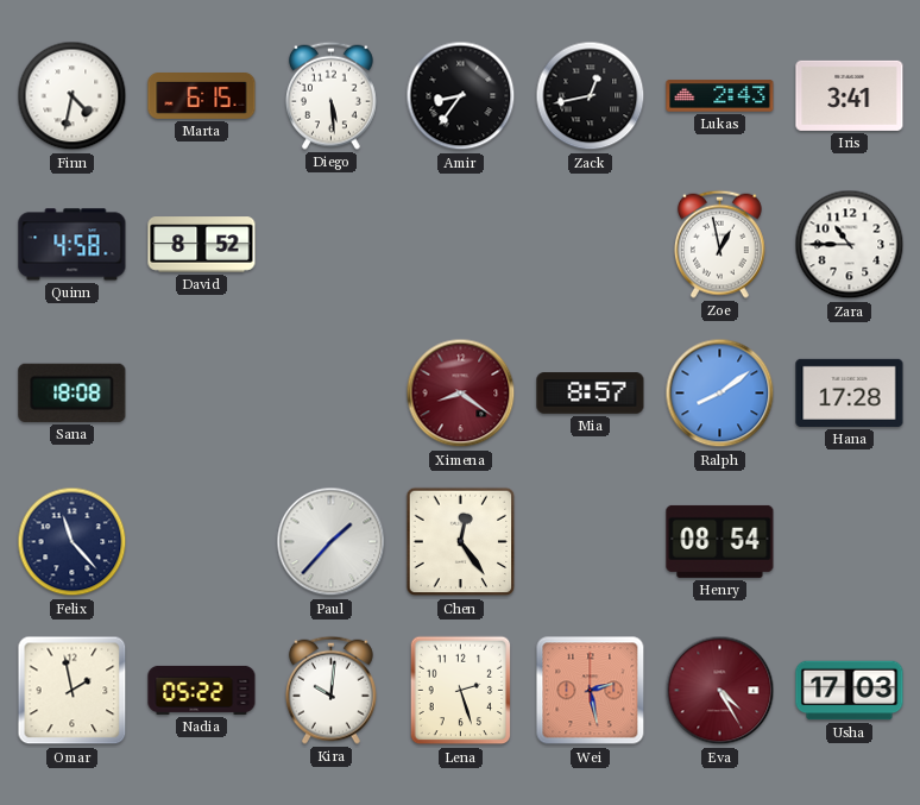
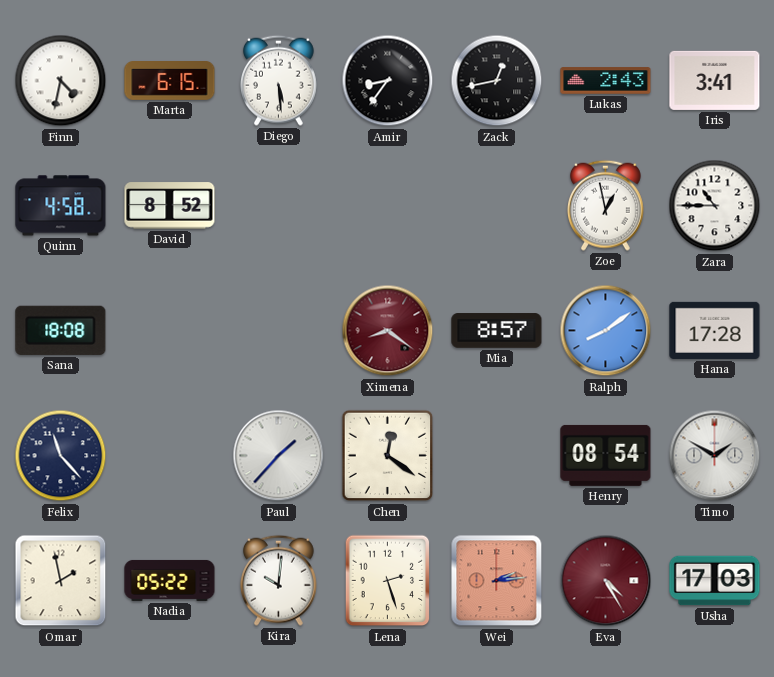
Chen: 12:24 -> 12:21
Timo: none -> 1:50
Wei: 2:28 -> 2:14
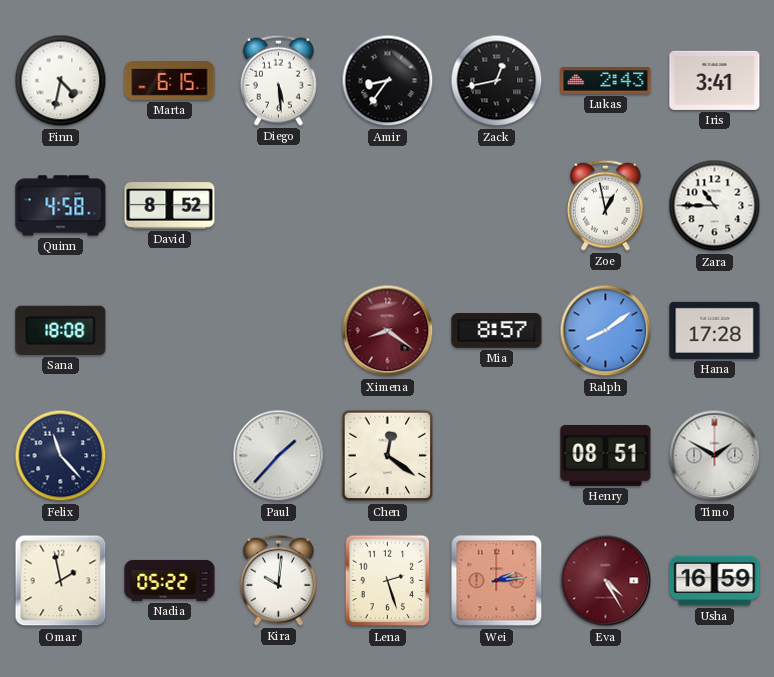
Henry: 08:54 -> 08:51
Usha: 17:03 -> 16:59
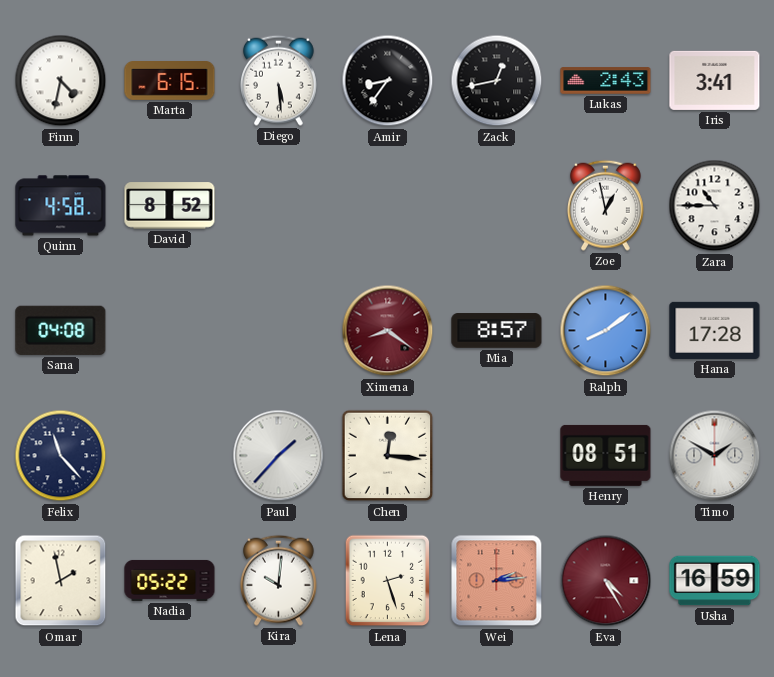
Sana: 18:08 -> 04:08
Chen: 12:21 -> 12:16
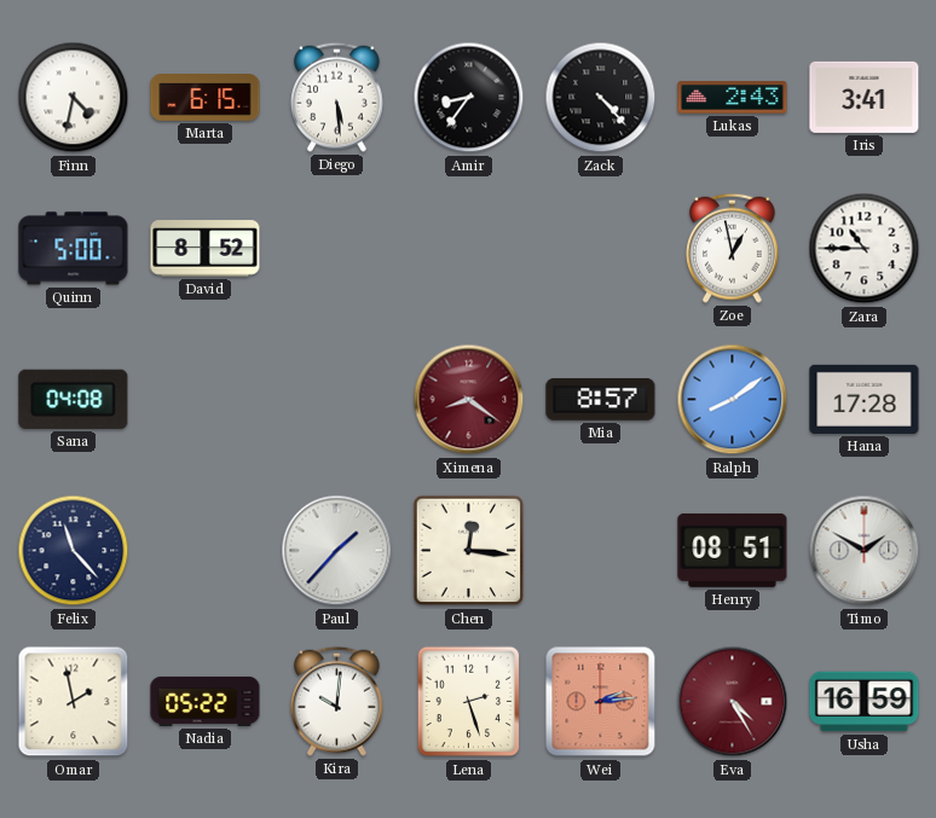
Zack: 12:43 -> 4:23
Quinn: 4:58 -> 5:00
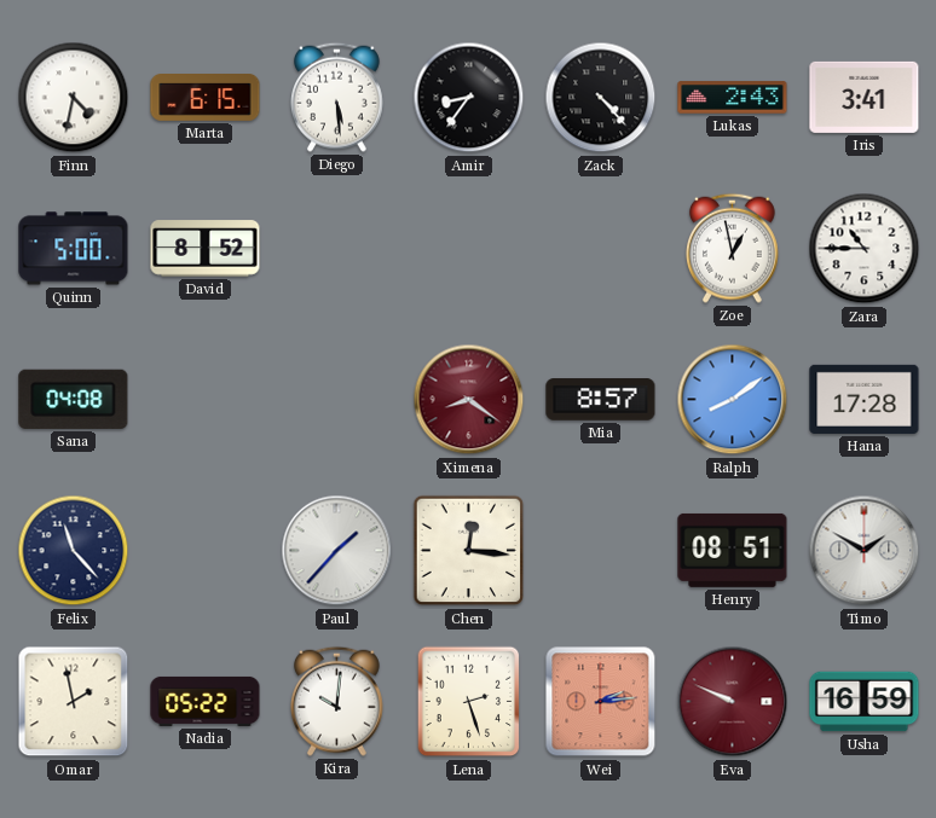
Eva: 4:25 -> 9:49
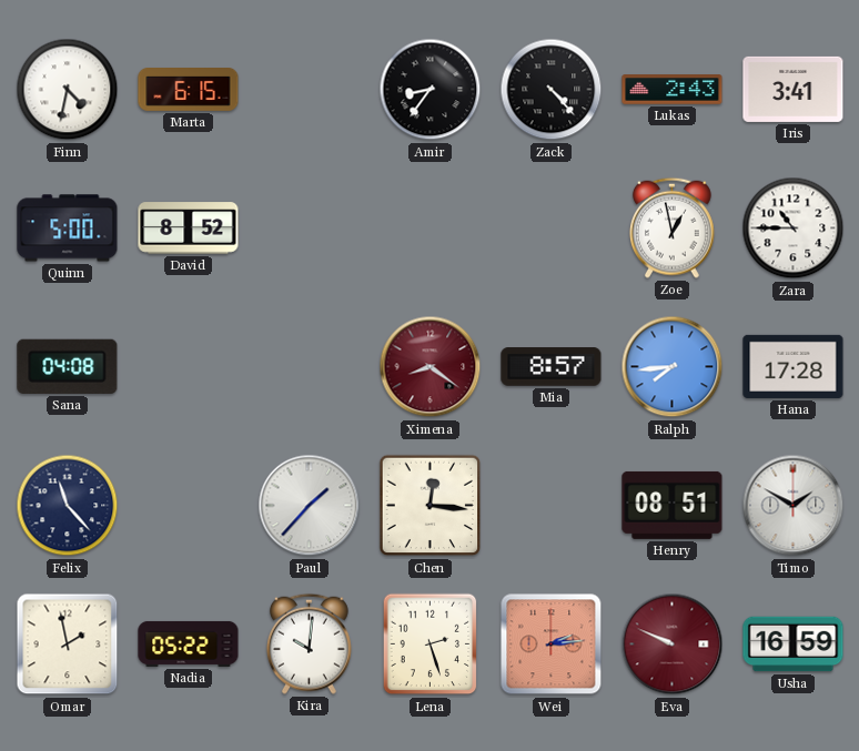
Diego: 5:29 -> none
Ralph: 8:09 -> 7:44
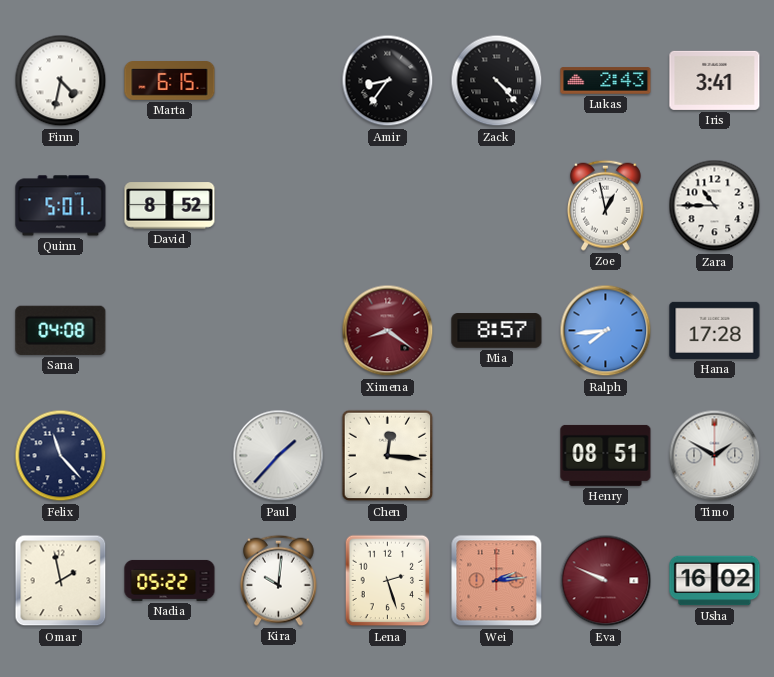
Quinn: 5:00 -> 5:01
Usha: 16:59 -> 16:02
